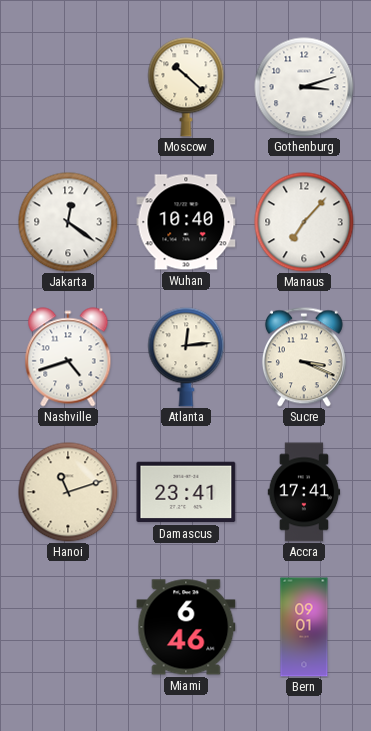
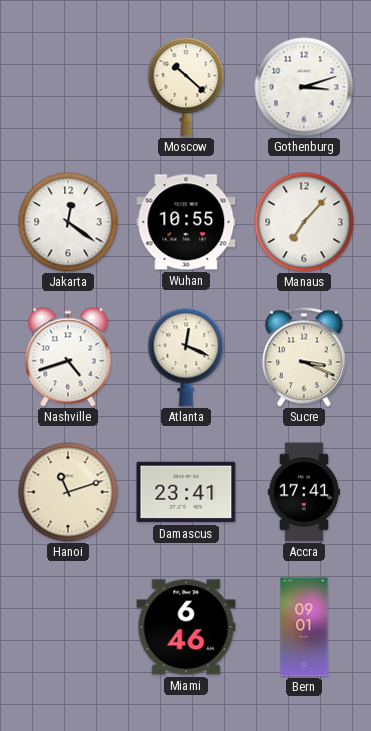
Wuhan: 10:40 -> 10:55
Atlanta: 12:14 -> 12:19
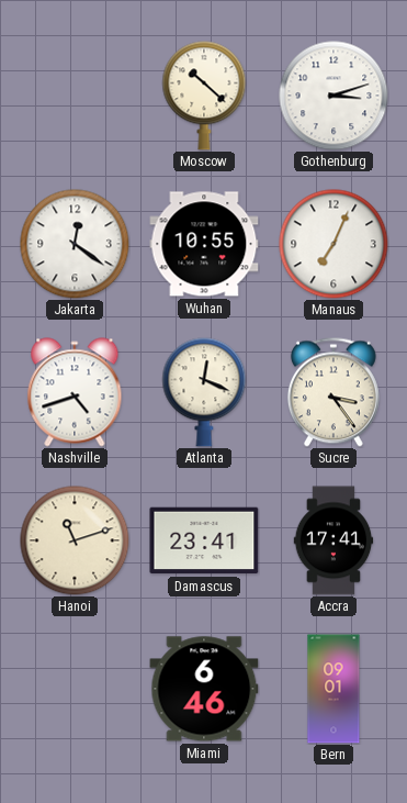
Manaus: 7:07 -> 7:04
Sucre: 3:19 -> 3:24
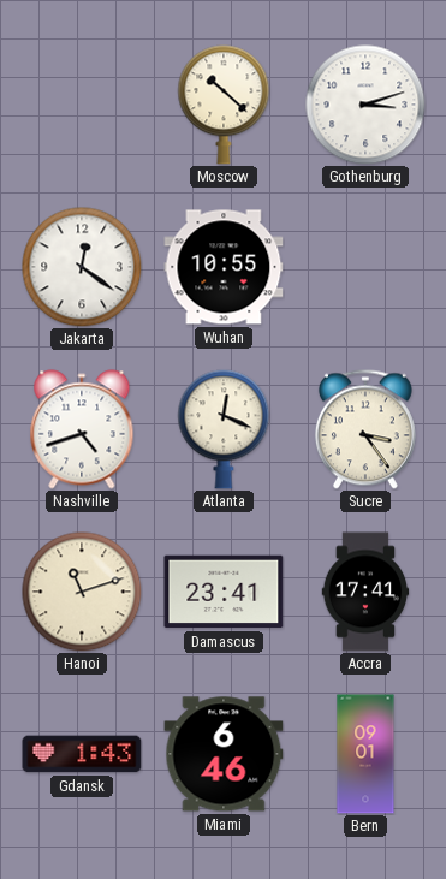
Manaus: 7:04 -> none
Gdansk: none -> 1:43
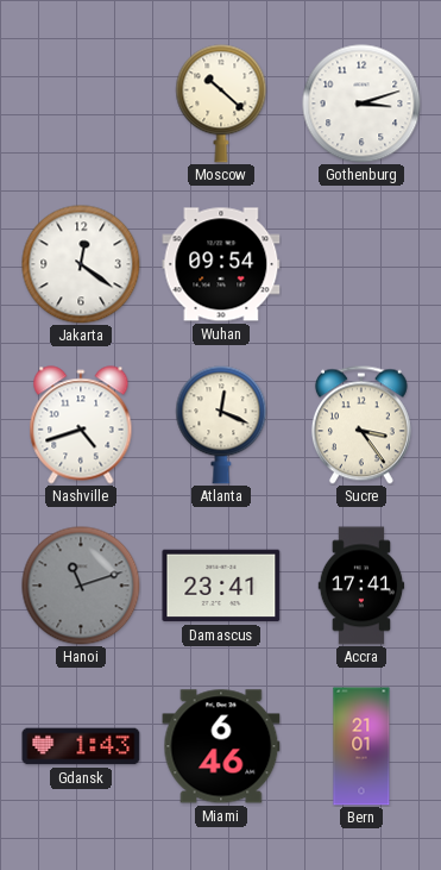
Wuhan: 10:55 -> 09:54
Hanoi dial: cream -> grey
Bern: 09:01 -> 21:01
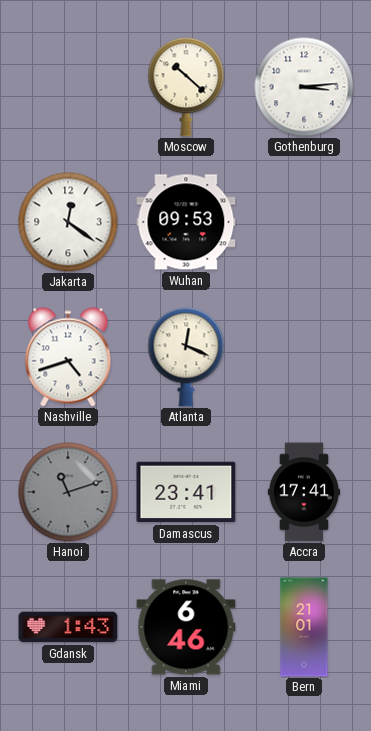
Gothenburg: 3:12 -> 3:14
Wuhan: 09:54 -> 09:53
Sucre: 3:24 -> none
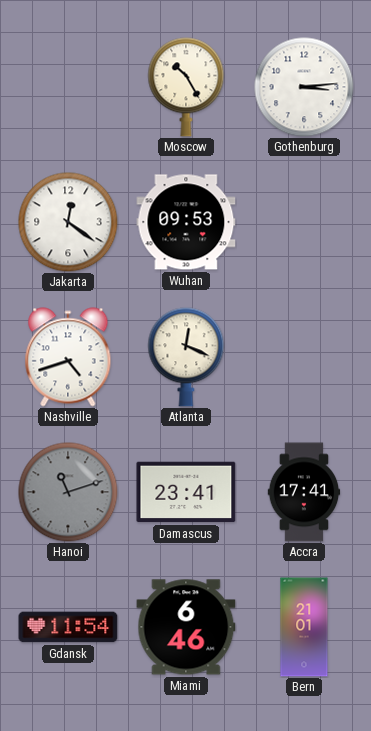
Moscow: 10:22 -> 10:25
Gdansk: 1:43 -> 11:54
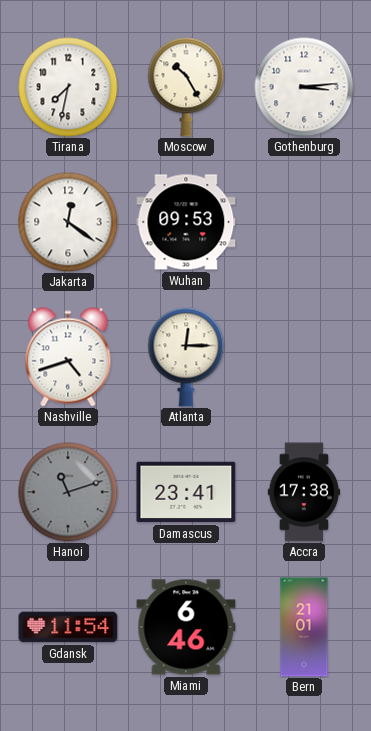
Tirana: none -> 7:32
Atlanta: 12:19 -> 12:15
Accra: 17:41 -> 17:38
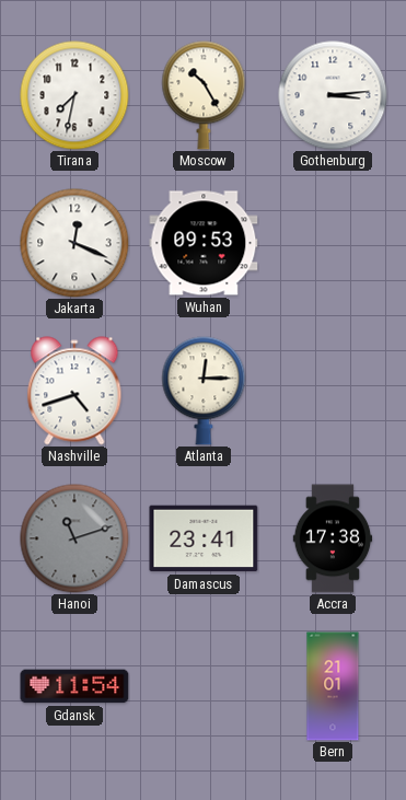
Jakarta: 12:21 -> 12:19
Miami: 6:46 -> none
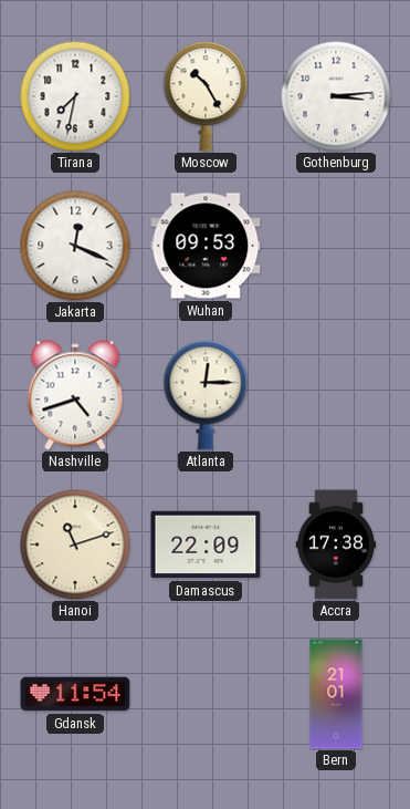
Hanoi dial: grey -> cream
Damascus: 23:41 -> 22:09
